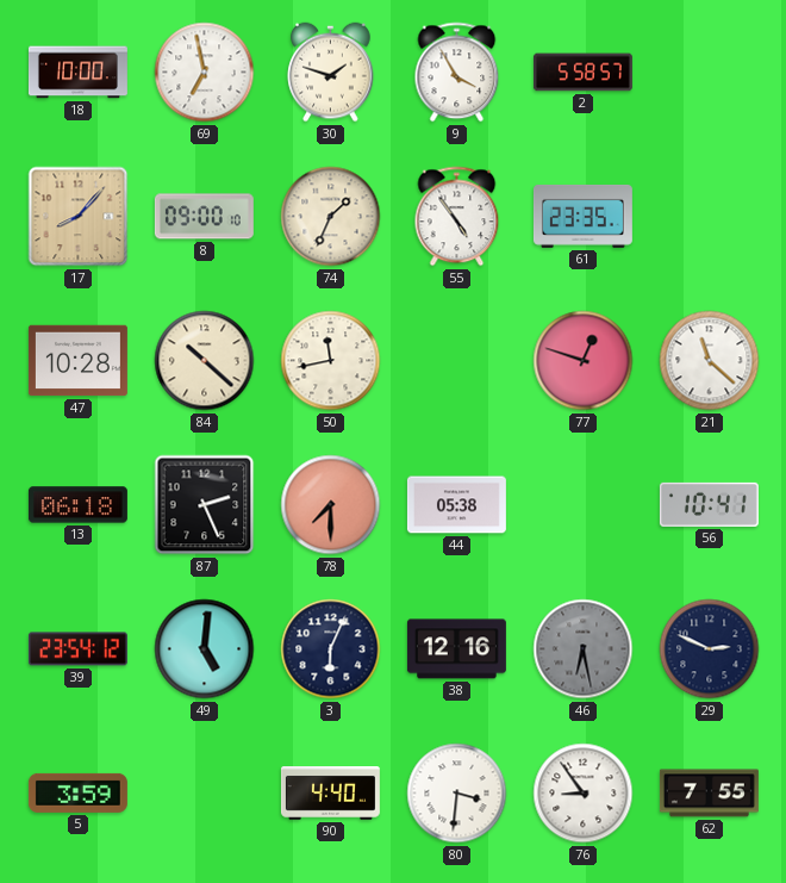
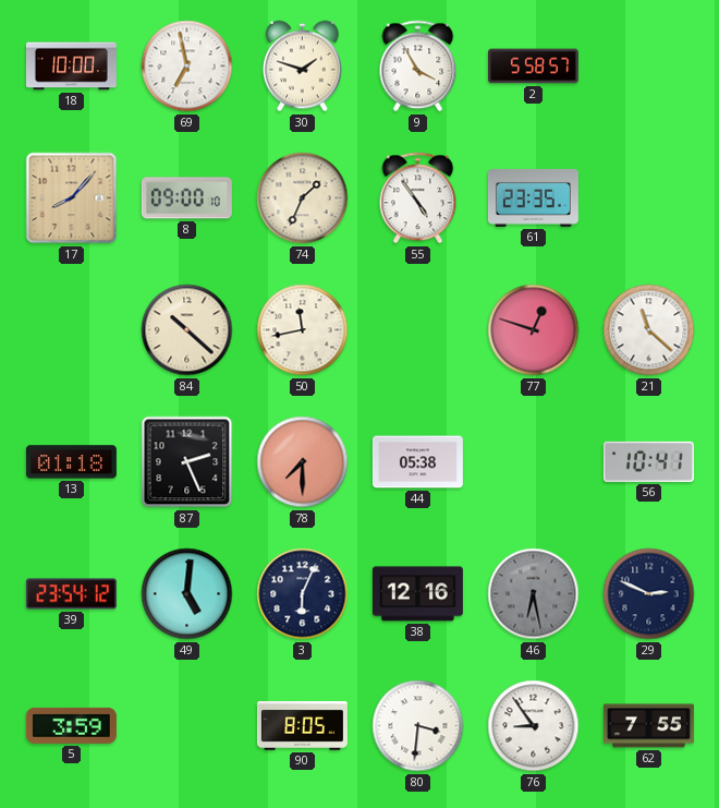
47: 10:28 -> none
13: 06:18 -> 01:18
90: 4:40 -> 8:05
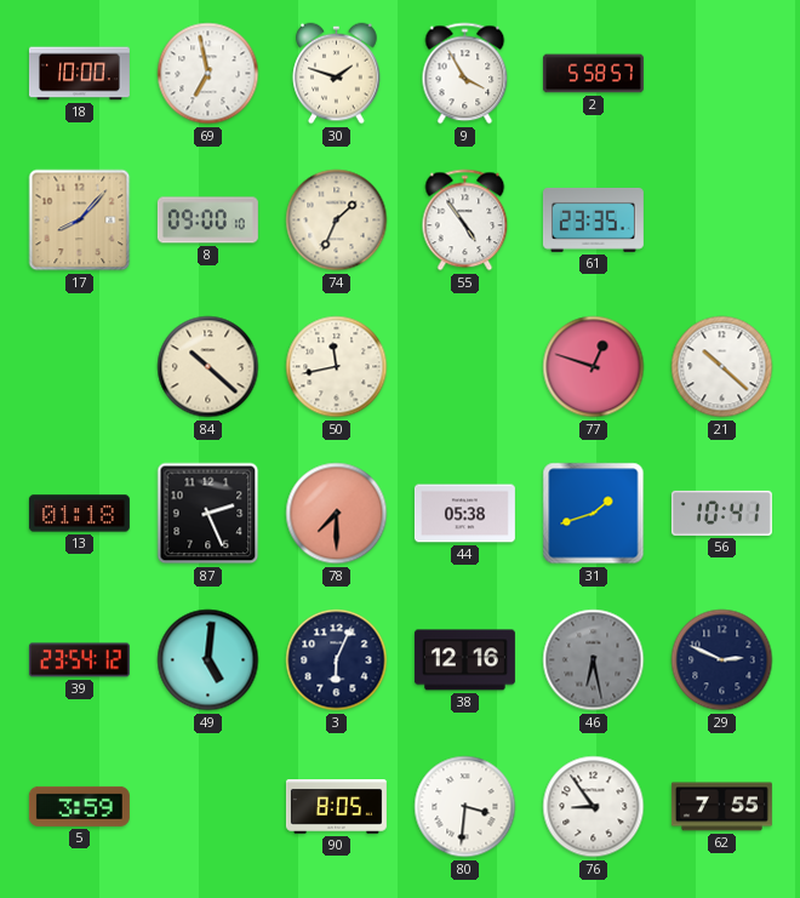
21: 11:22 -> 10:22
31: none -> 1:42
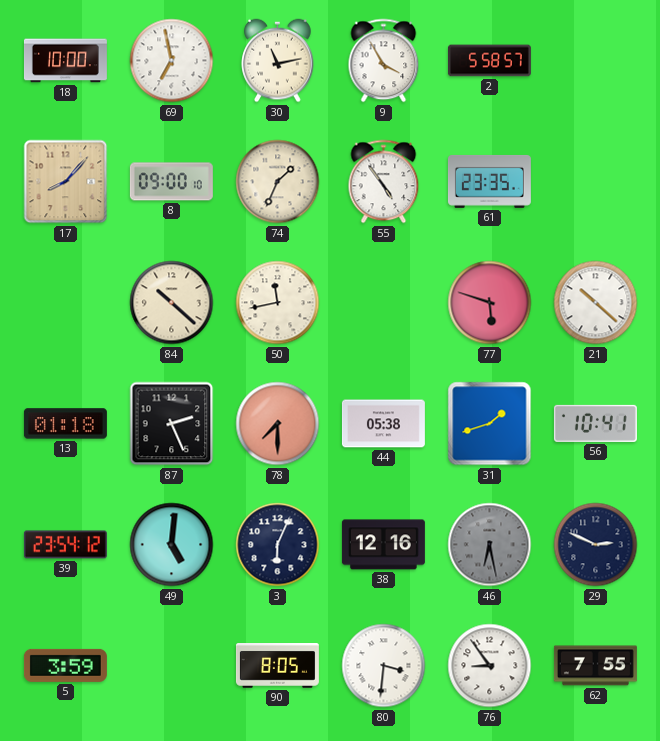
30: 1:48 -> 11:13
77: 12:48 -> 5:48
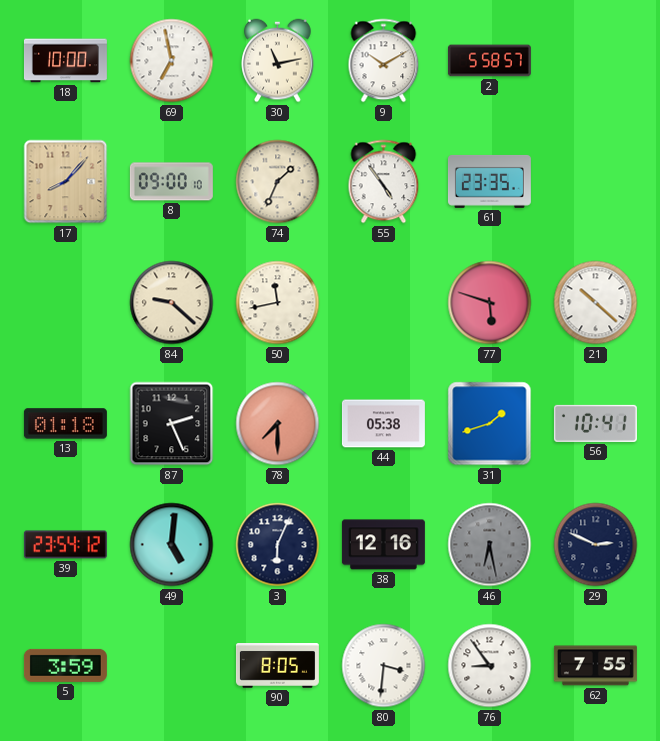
9: 3:55 -> 10:10
84: 10:22 -> 9:22
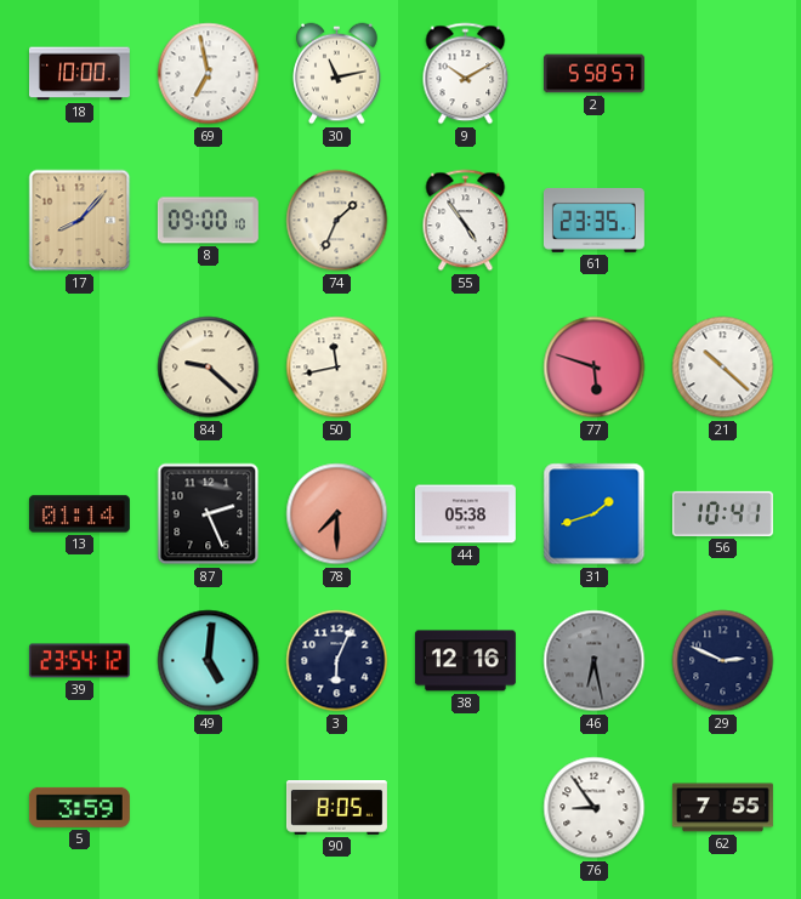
13: 01:18 -> 01:14
80: 3:31 -> none
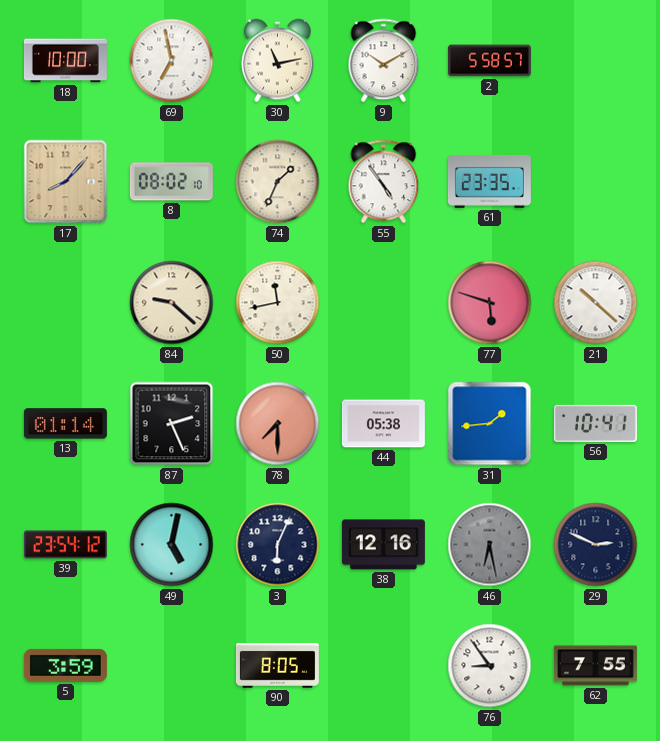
8: 09:00 -> 08:02
31: 1:42 -> 1:44
49: 5:01 -> 5:02
